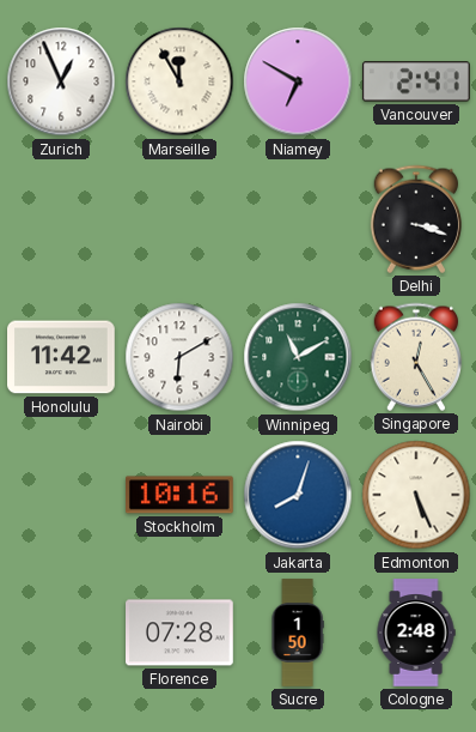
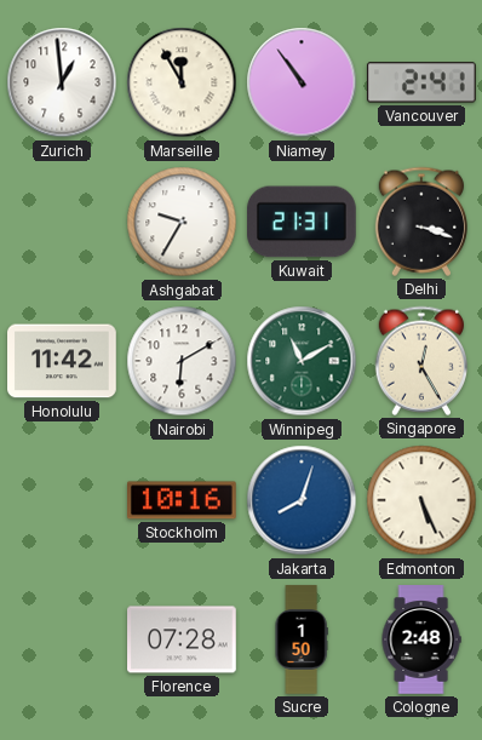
Zurich: 12:56 -> 12:59
Niamey: 6:50 -> 10:54
Ashgabat: none -> 9:35
Kuwait: none -> 21:31
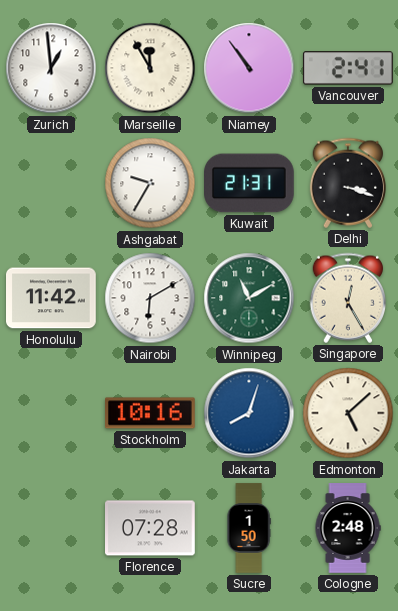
Edmonton: 5:26 -> 5:08
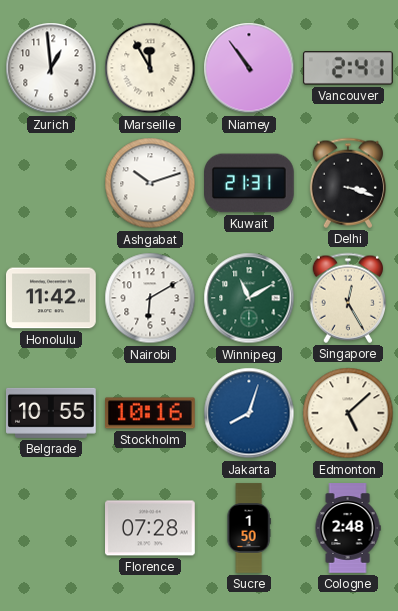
Ashgabat: 9:35 -> 10:12
Belgrade: none -> 10:55
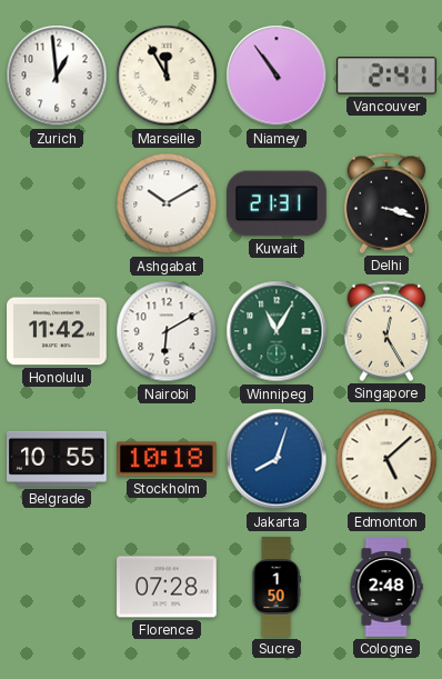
Ashgabat: 10:12 -> 10:10
Winnipeg: 11:10 -> 11:05
Stockholm: 10:16 -> 10:18
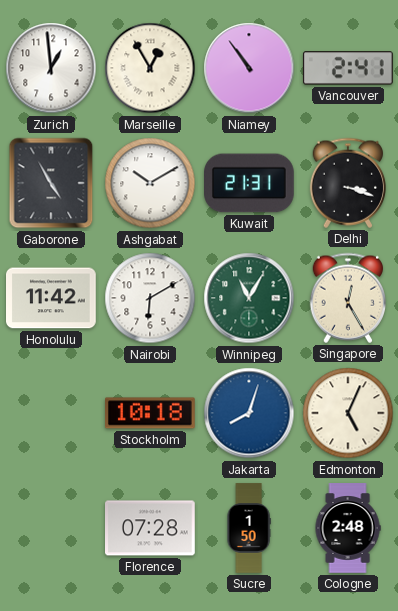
Marseille: 11:55 -> 12:55
Gaborone: none -> 4:55
Belgrade: 10:55 -> none
Edmonton: 5:08 -> 5:04
